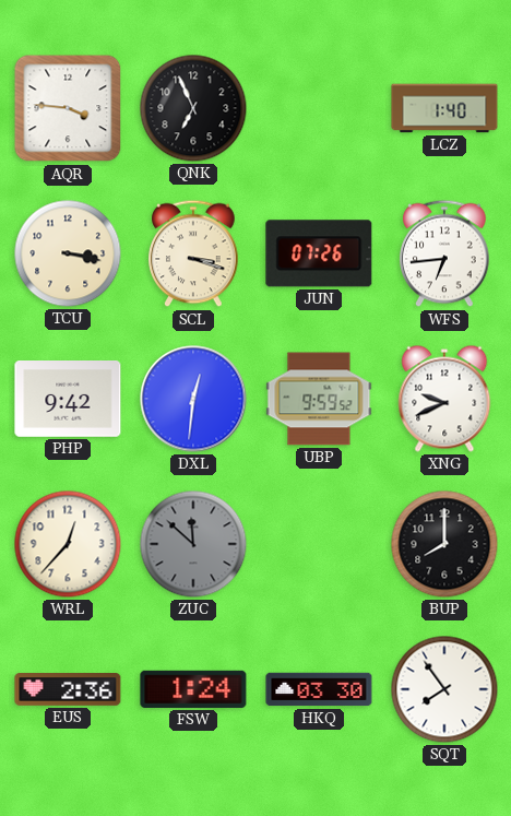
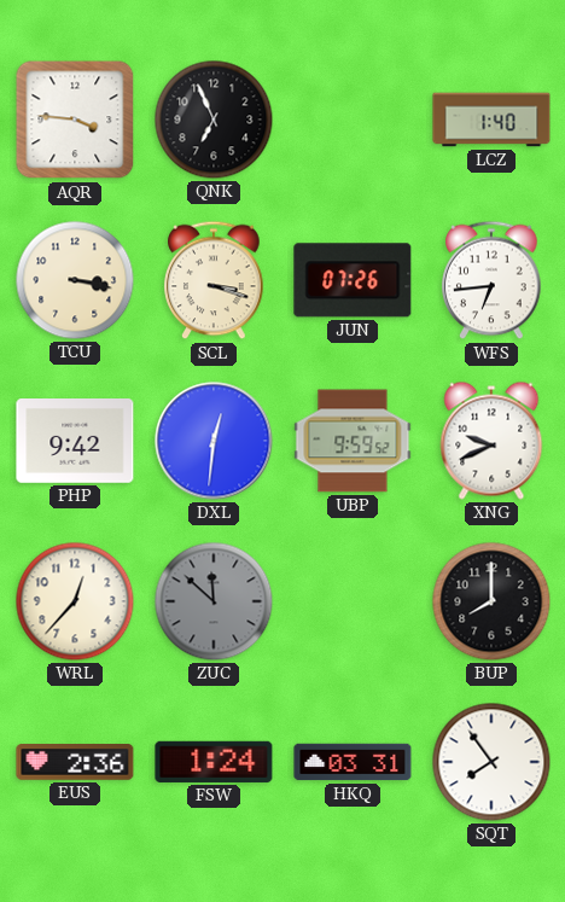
HKQ: 03:30 -> 03:31
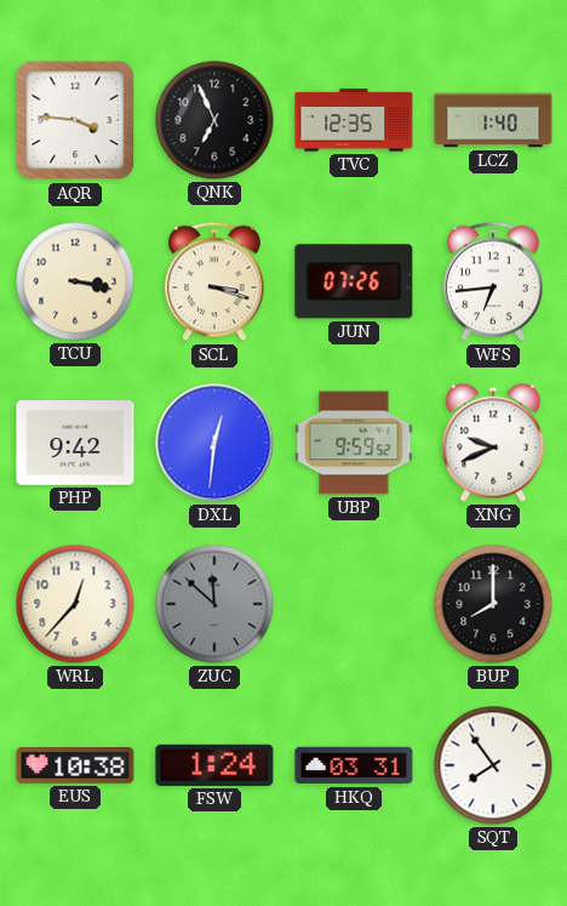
TVC: none -> 12:35
EUS: 2:36 -> 10:38
